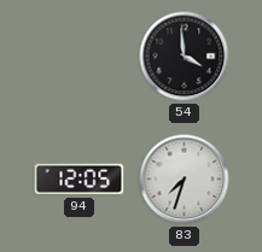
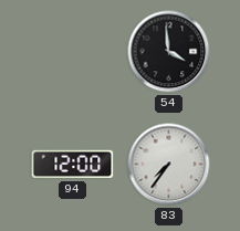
94: 12:05 -> 12:00
83: 7:33 -> 7:36
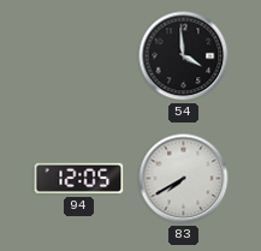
94: 12:00 -> 12:05
83: 7:36 -> 7:40
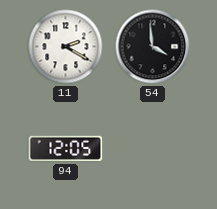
11: none -> 2:20
83: 7:40 -> none
